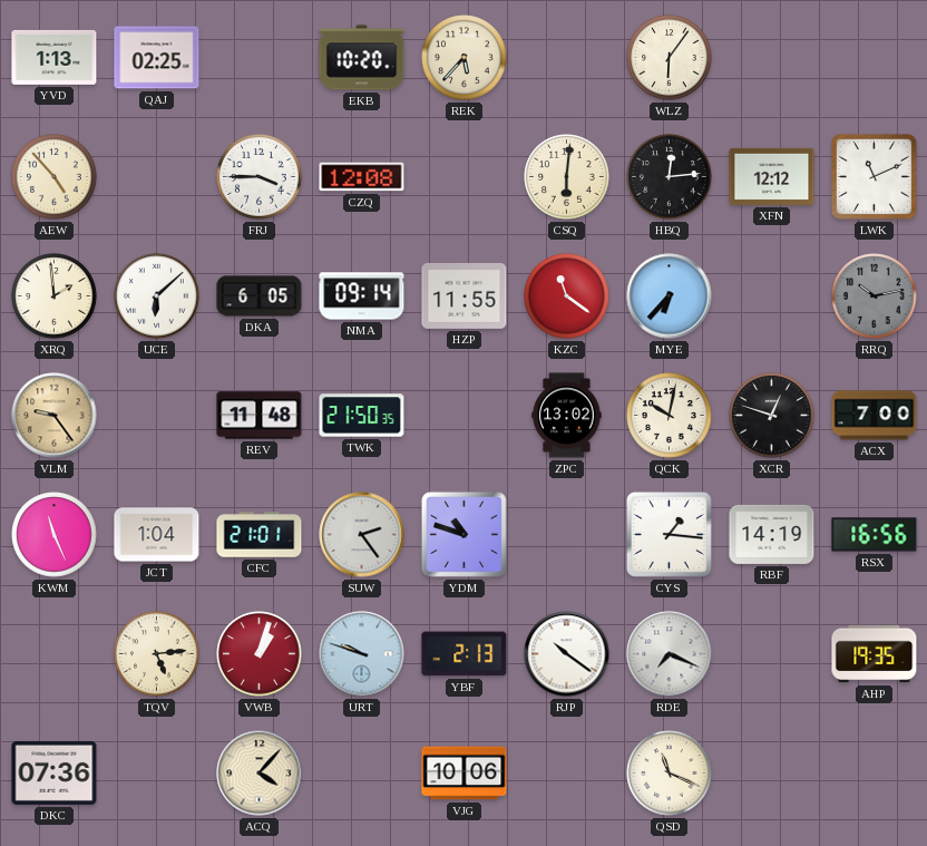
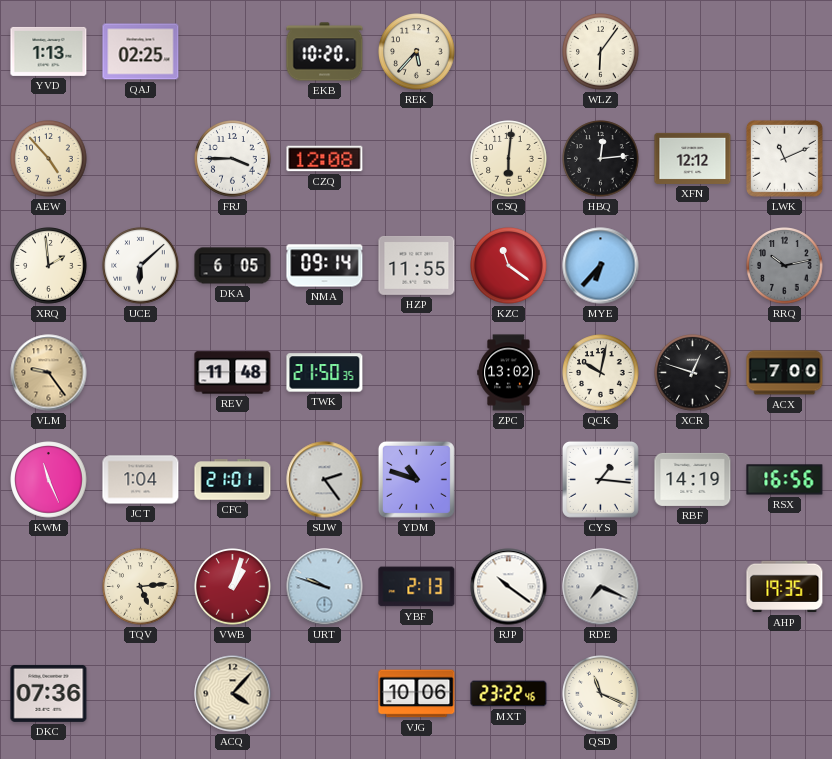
MXT: none -> 23:22
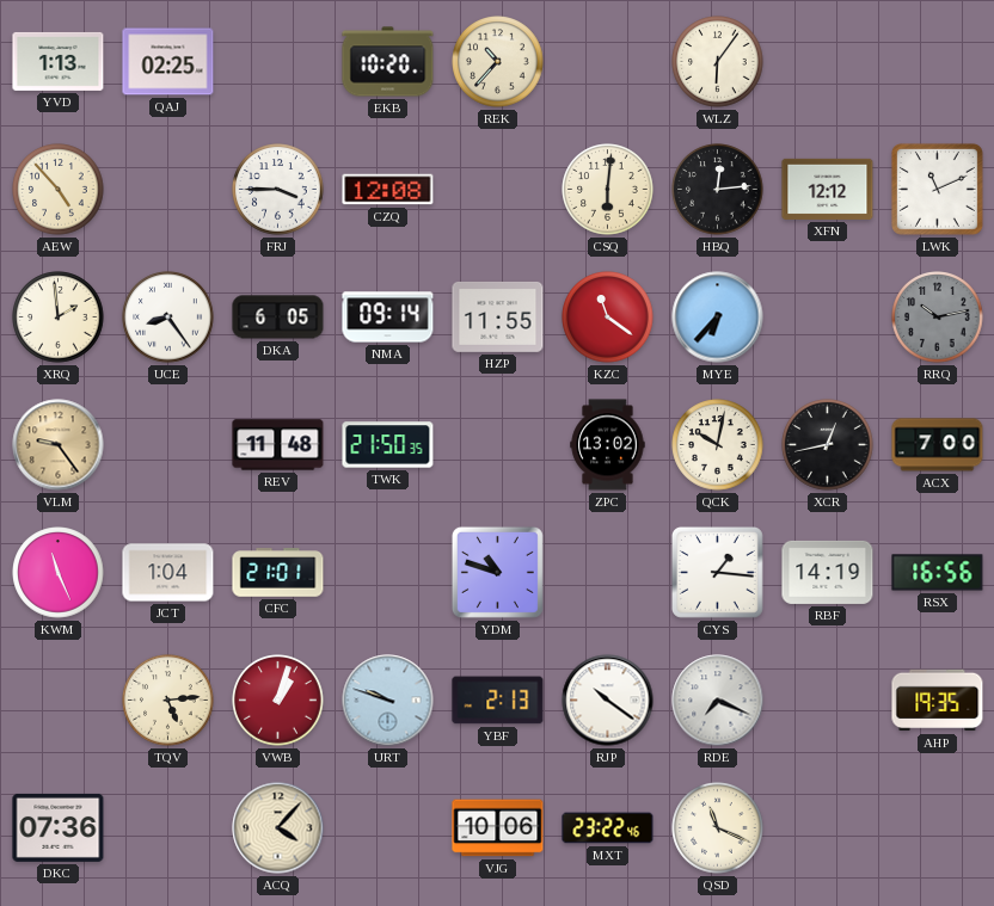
REK: 5:37 -> 10:37
UCE: 6:08 -> 8:24
XCR: 12:48 -> 12:43
SUW: 2:24 -> none
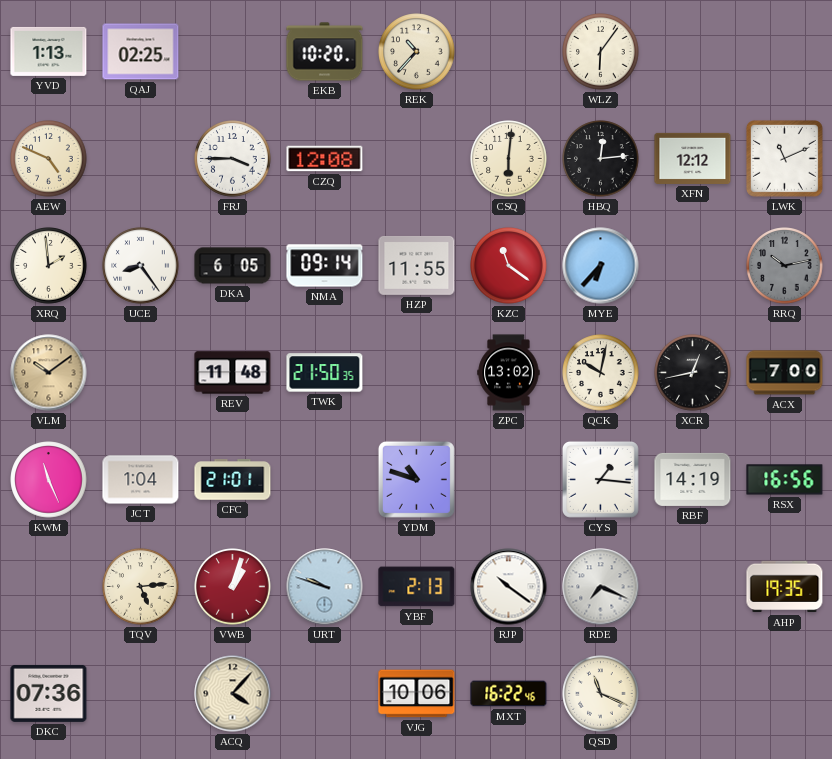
AEW: 4:53 -> 4:49
VLM: 9:24 -> 10:09
MXT: 23:22 -> 16:22
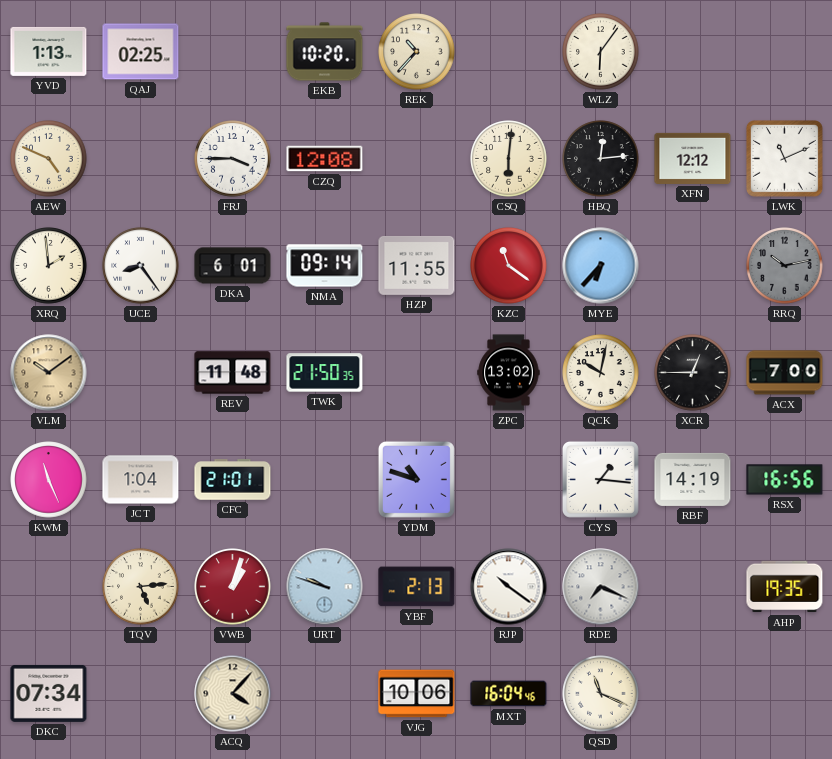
DKA: 6:05 -> 6:01
XCR: 12:43 -> 12:45
DKC: 07:36 -> 07:34
MXT: 16:22 -> 16:04
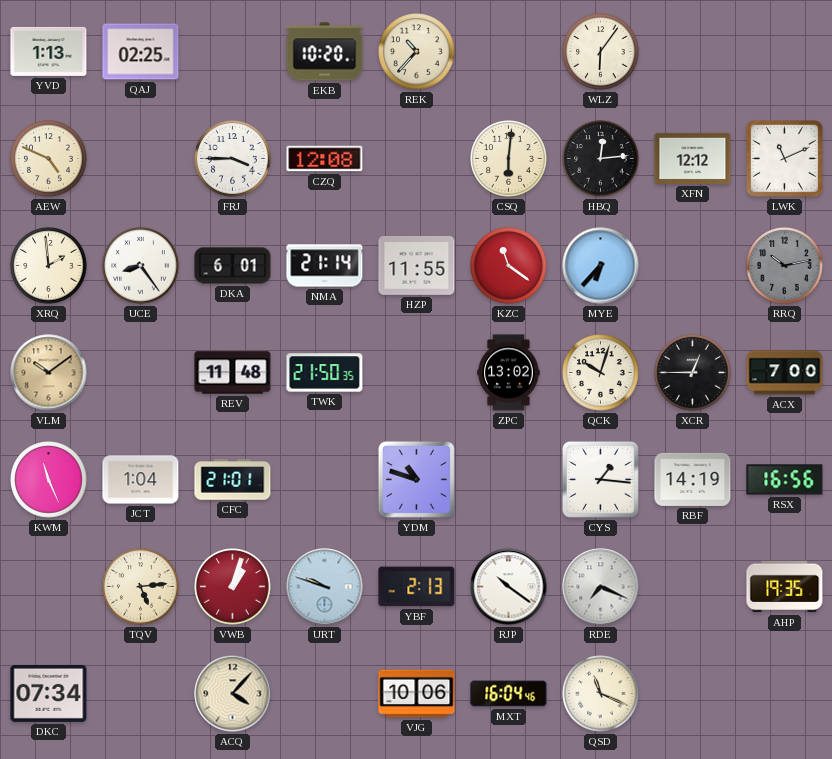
NMA: 09:14 -> 21:14
QCK: 10:02 -> 10:03
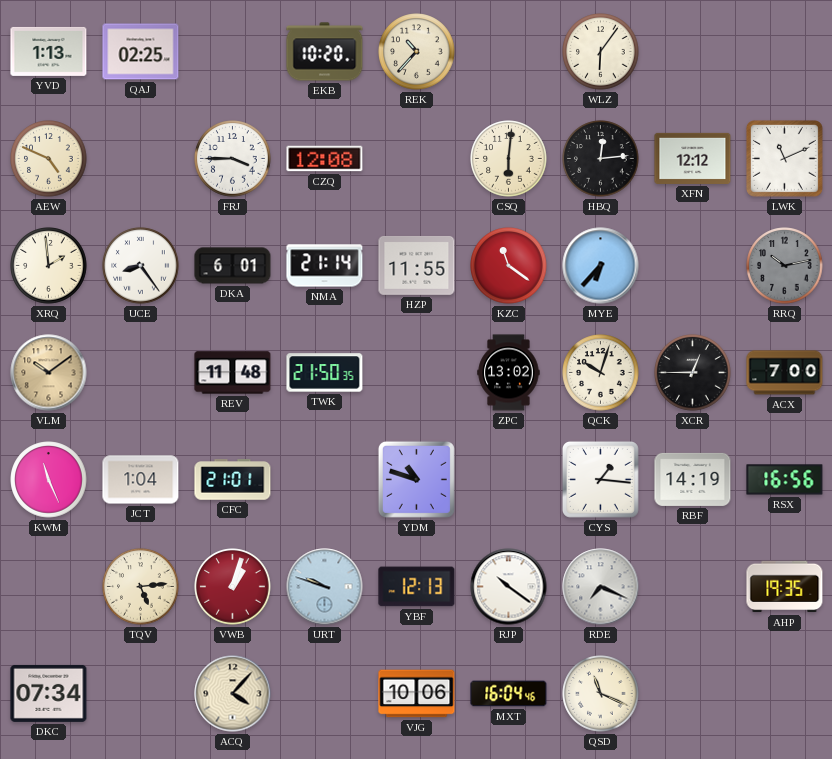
YBF: 2:13 -> 12:13
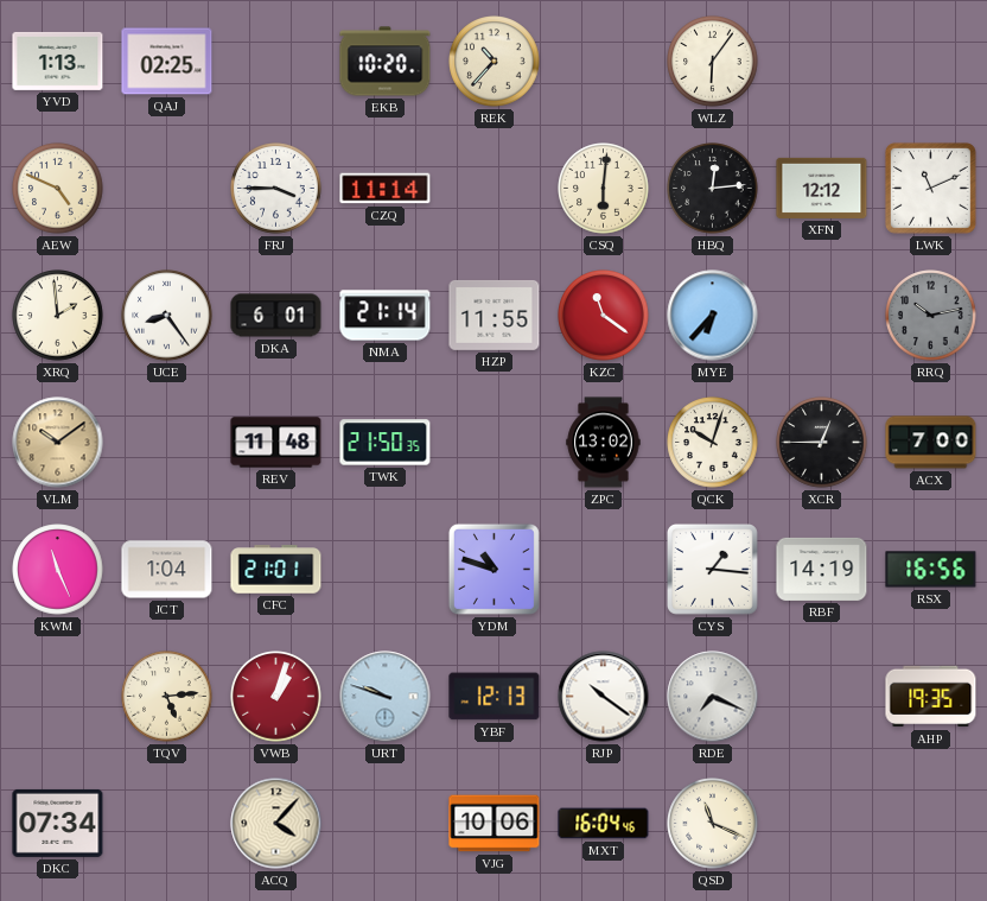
CZQ: 12:08 -> 11:14
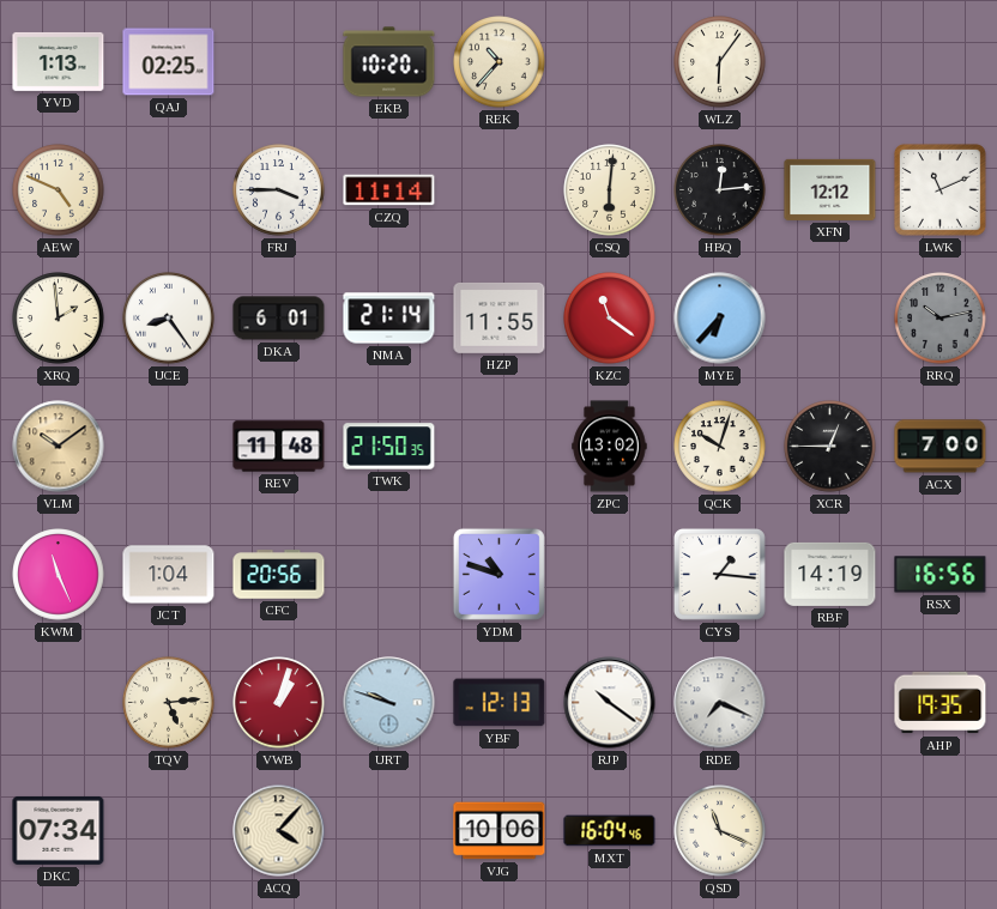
CFC: 21:01 -> 20:56
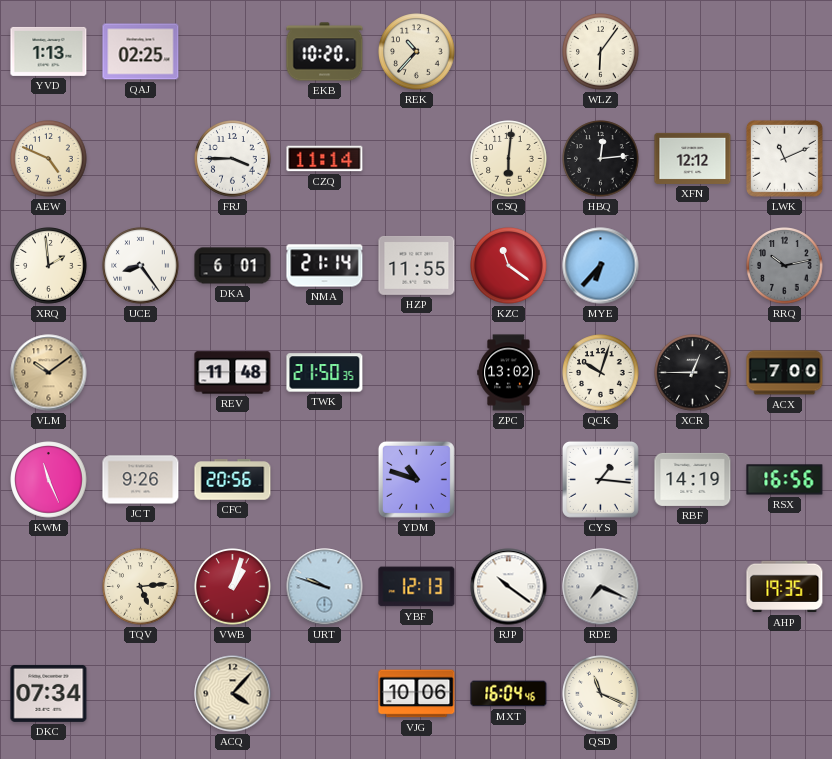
JCT: 1:04 -> 9:26
